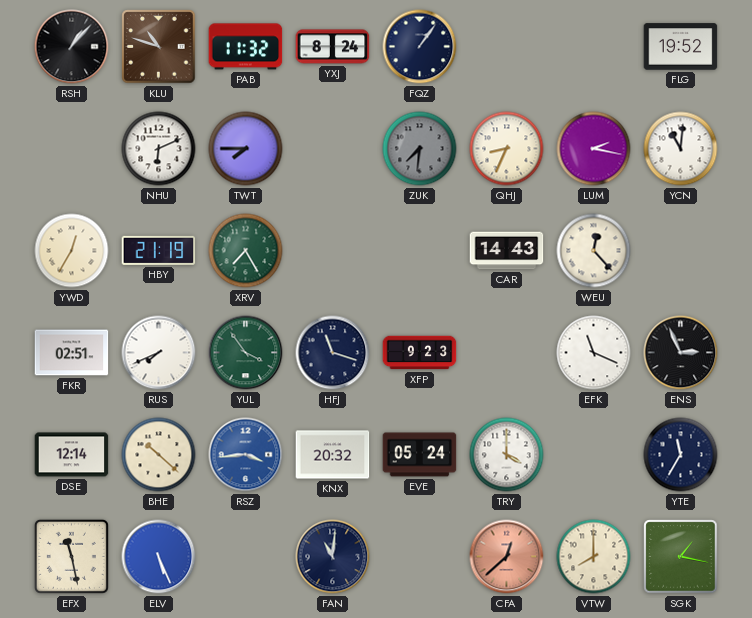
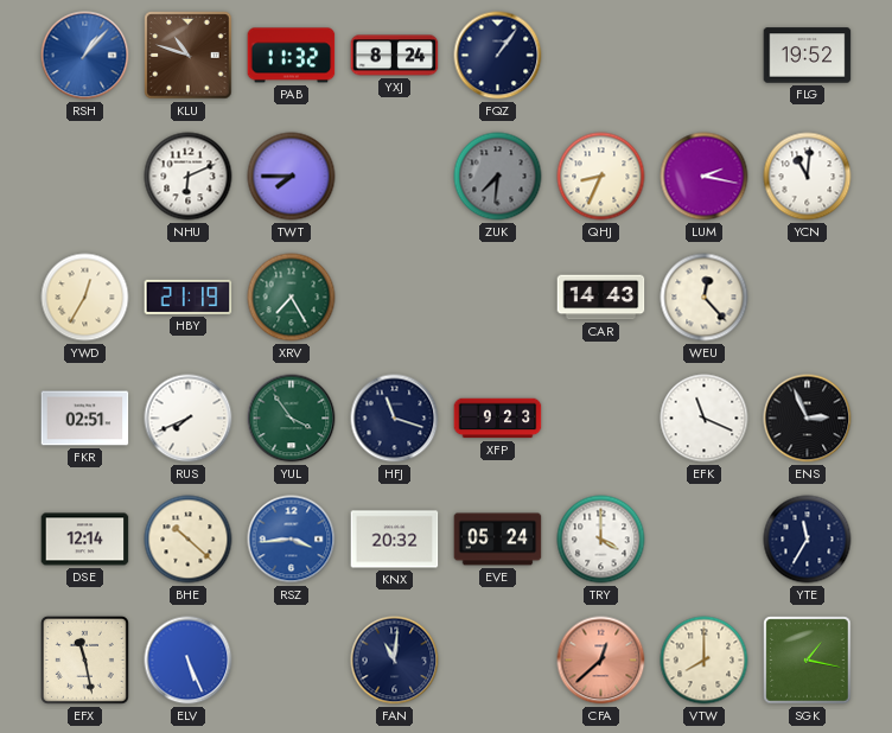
RSH dial: black -> blue
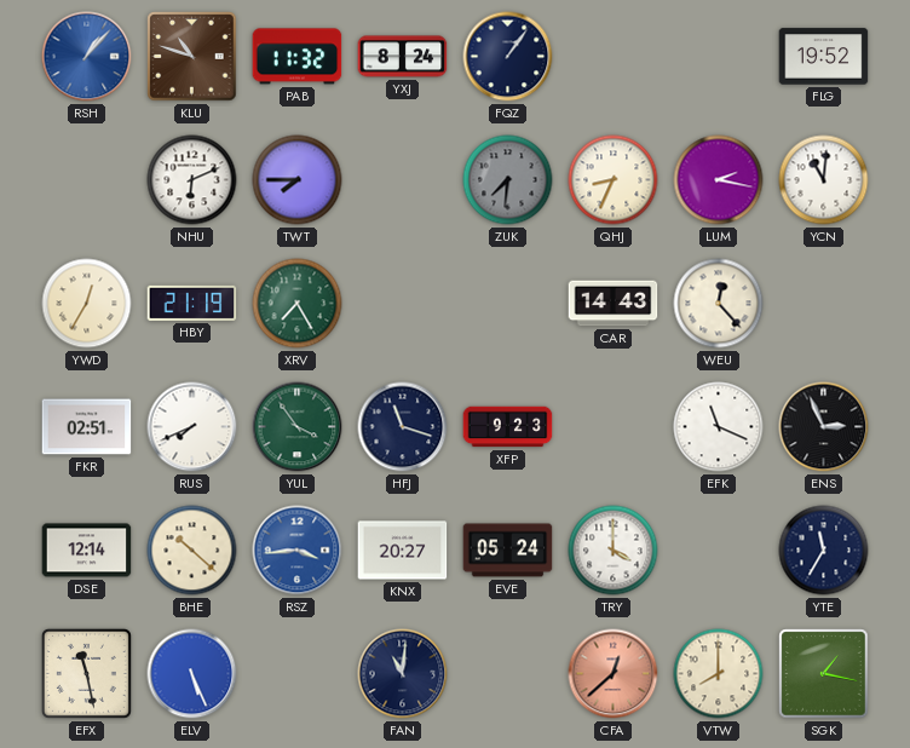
KNX: 20:32 -> 20:27
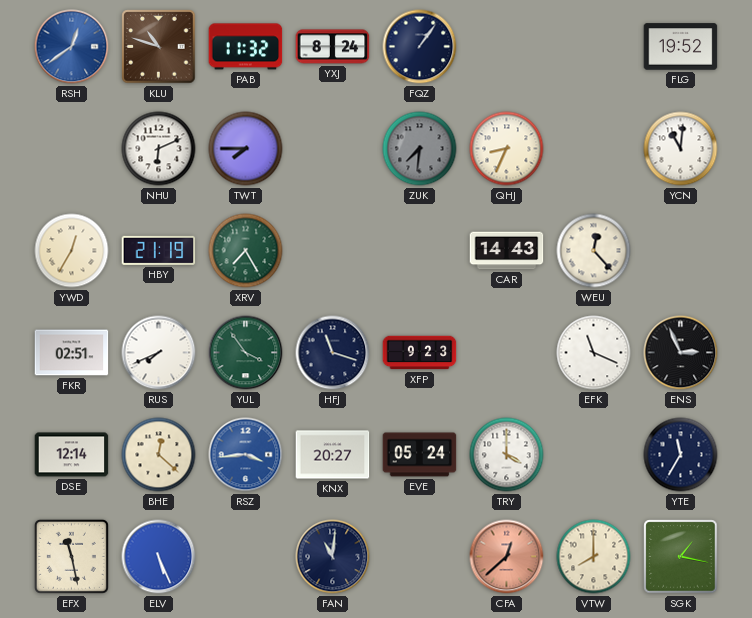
RSH: 1:07 -> 12:39
LUM: 2:17 -> none
BHE: 10:22 -> 12:22
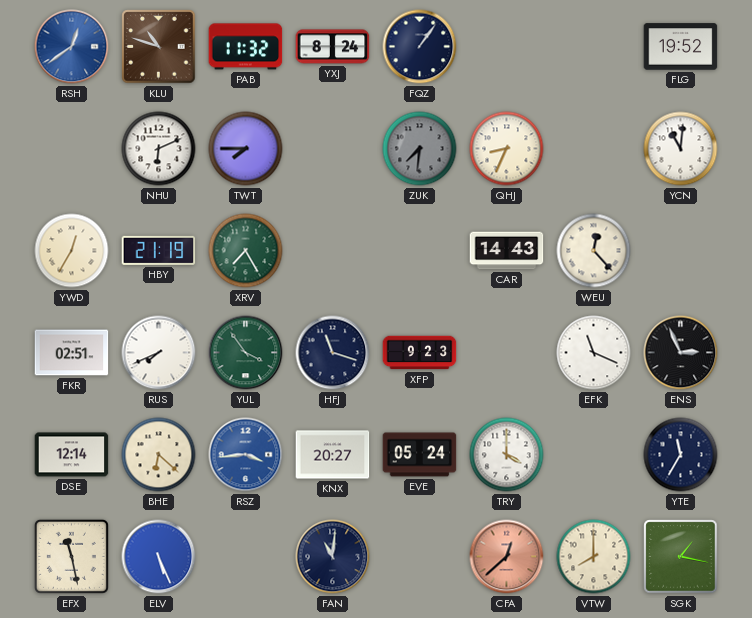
BHE: 12:22 -> 6:22
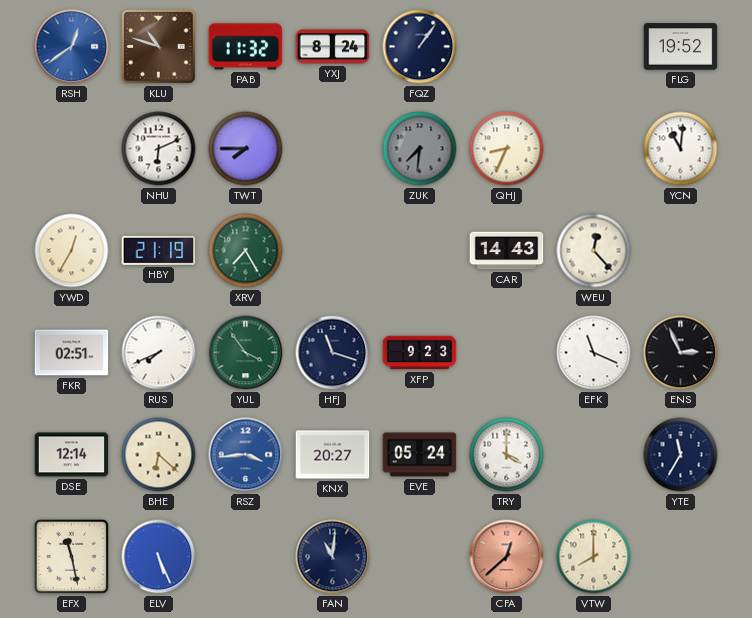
SGK: 1:17 -> none
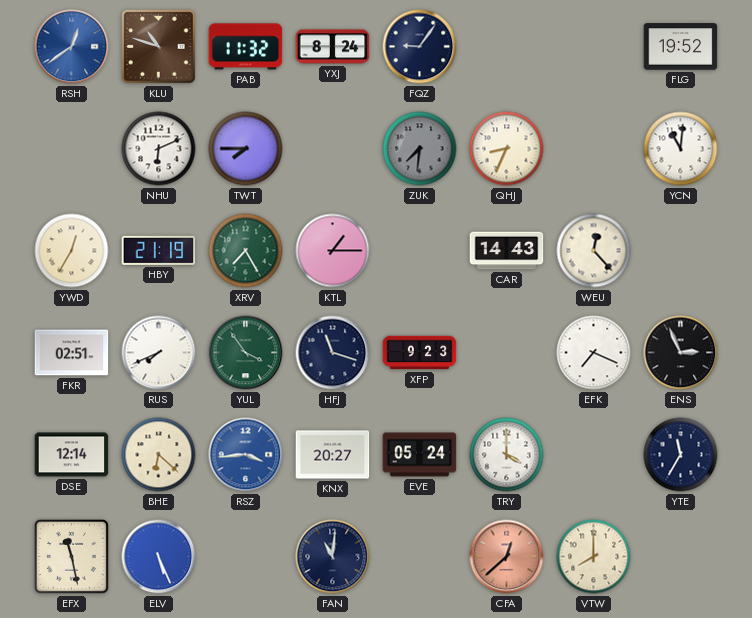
FQZ: 1:06 -> 9:06
KTL: none -> 1:15
EFK: 11:19 -> 7:19
